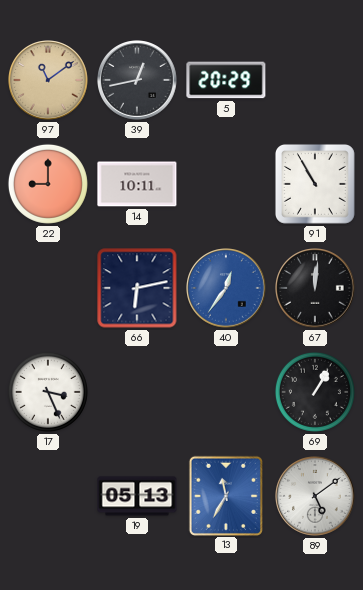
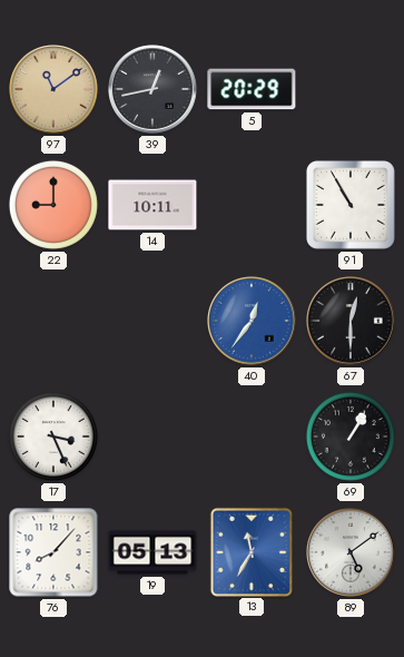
66: 6:13 -> none
67: 12:01 -> 12:30
76: none -> 8:07
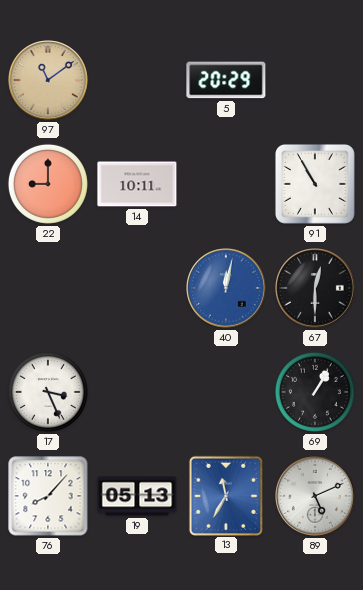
39: 12:43 -> none
40: 12:36 -> 12:02
89: 5:09 -> 5:11
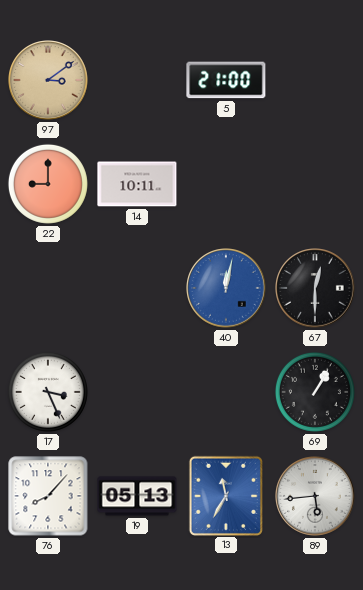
97: 11:09 -> 3:09
5: 20:29 -> 21:00
91: 10:55 -> none
89: 5:11 -> 5:44
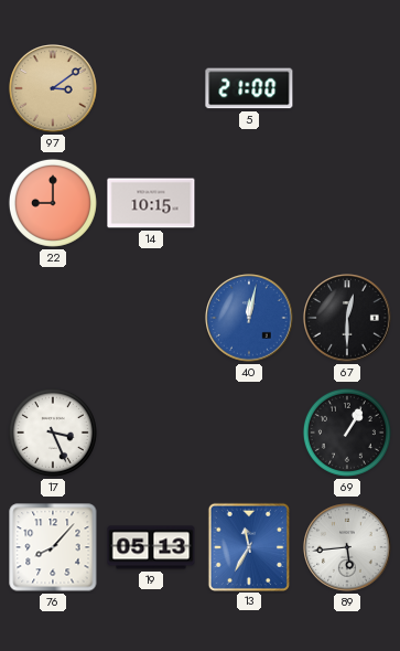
14: 10:11 -> 10:15
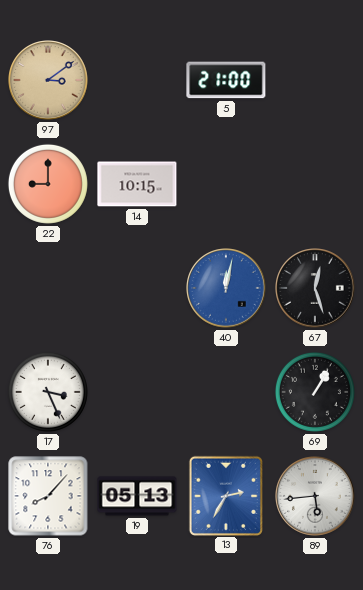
67: 12:30 -> 12:27
13: 11:35 -> 2:35
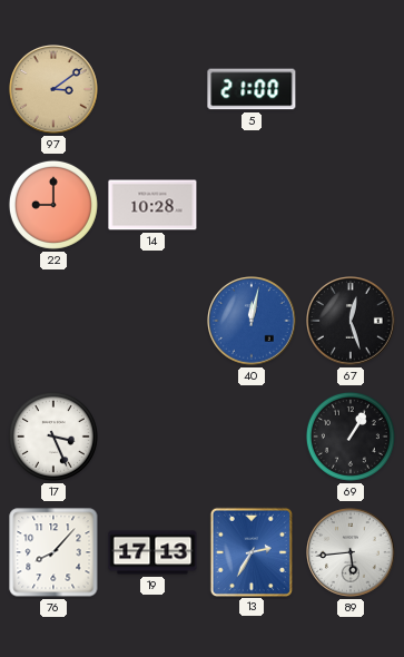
14: 10:15 -> 10:28
19: 05:13 -> 17:13
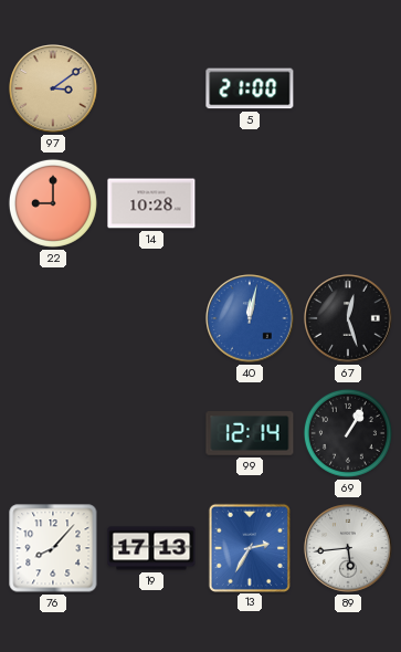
17: 3:26 -> none
99: none -> 12:14
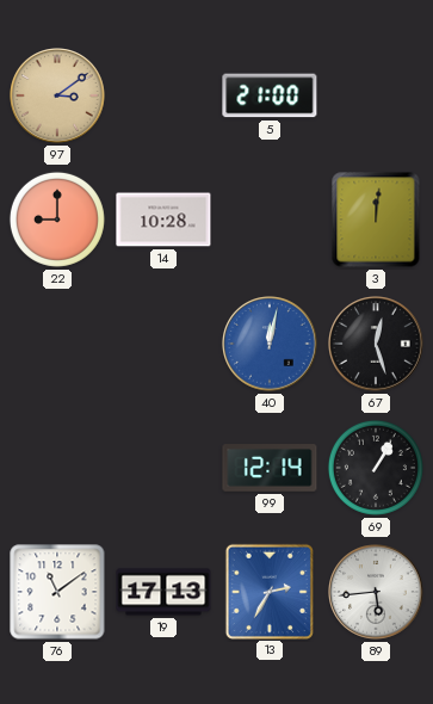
3: none -> 12:01
76: 8:07 -> 11:09
